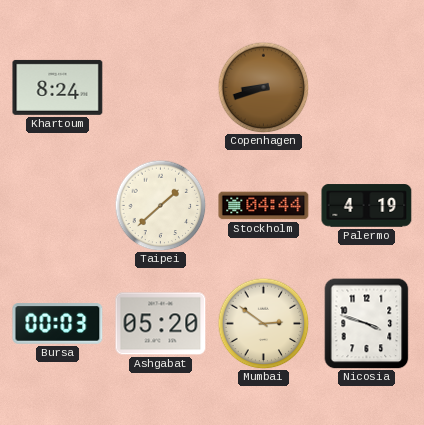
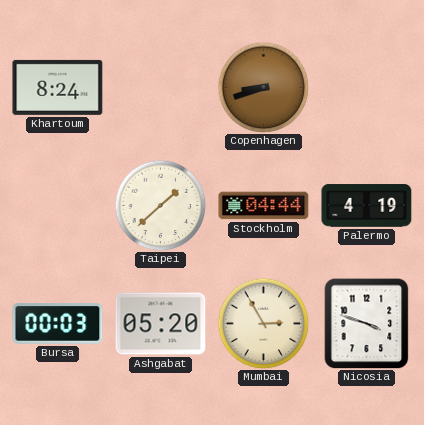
Mumbai: 2:51 -> 2:55
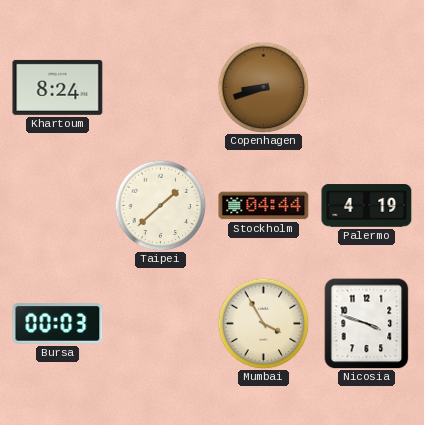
Ashgabat: 05:20 -> none
Mumbai: 2:55 -> 3:55
